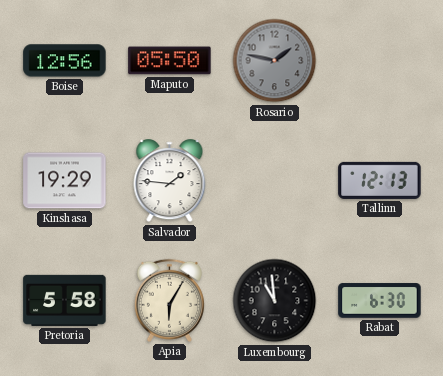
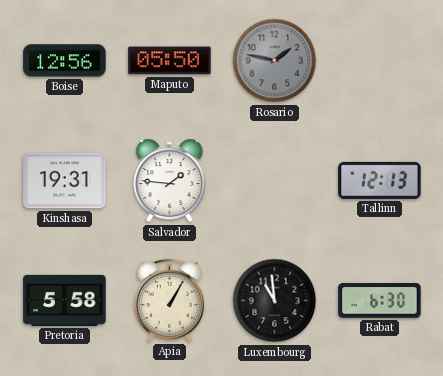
Kinshasa: 19:29 -> 19:31
Apia: 6:05 -> 1:05
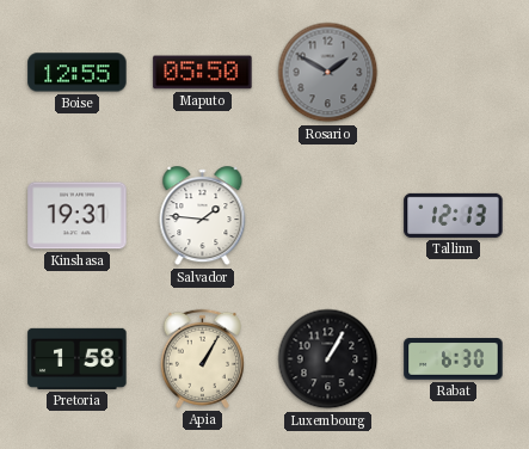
Boise: 12:56 -> 12:55
Rosario: 1:47 -> 1:50
Pretoria: 5:58 -> 1:58
Luxembourg: 10:59 -> 1:05
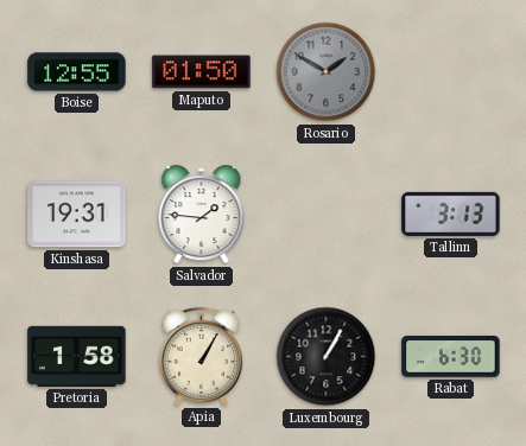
Maputo: 05:50 -> 01:50
Tallinn: 12:13 -> 3:13
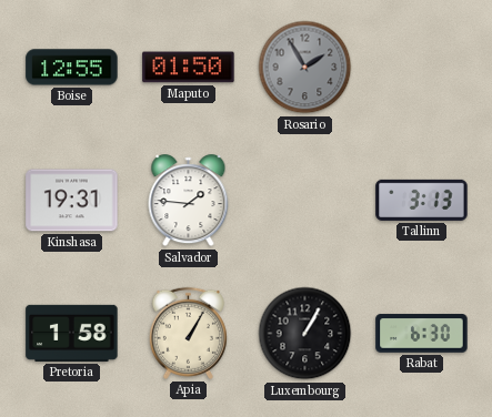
Rosario: 1:50 -> 1:55
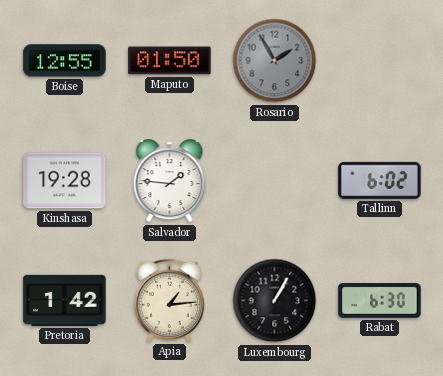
Kinshasa: 19:31 -> 19:28
Tallinn: 3:13 -> 6:02
Pretoria: 1:58 -> 1:42
Apia: 1:05 -> 1:14
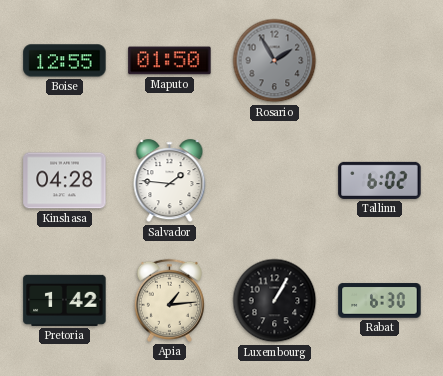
Kinshasa: 19:28 -> 04:28
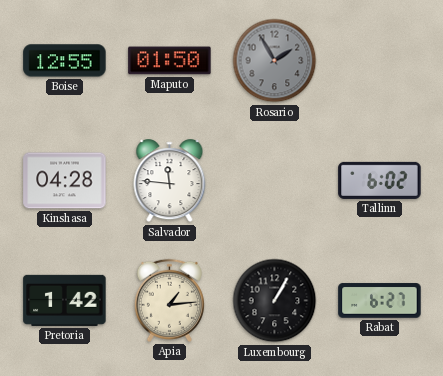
Salvador: 1:46 -> 11:46
Rabat: 6:30 -> 6:27
